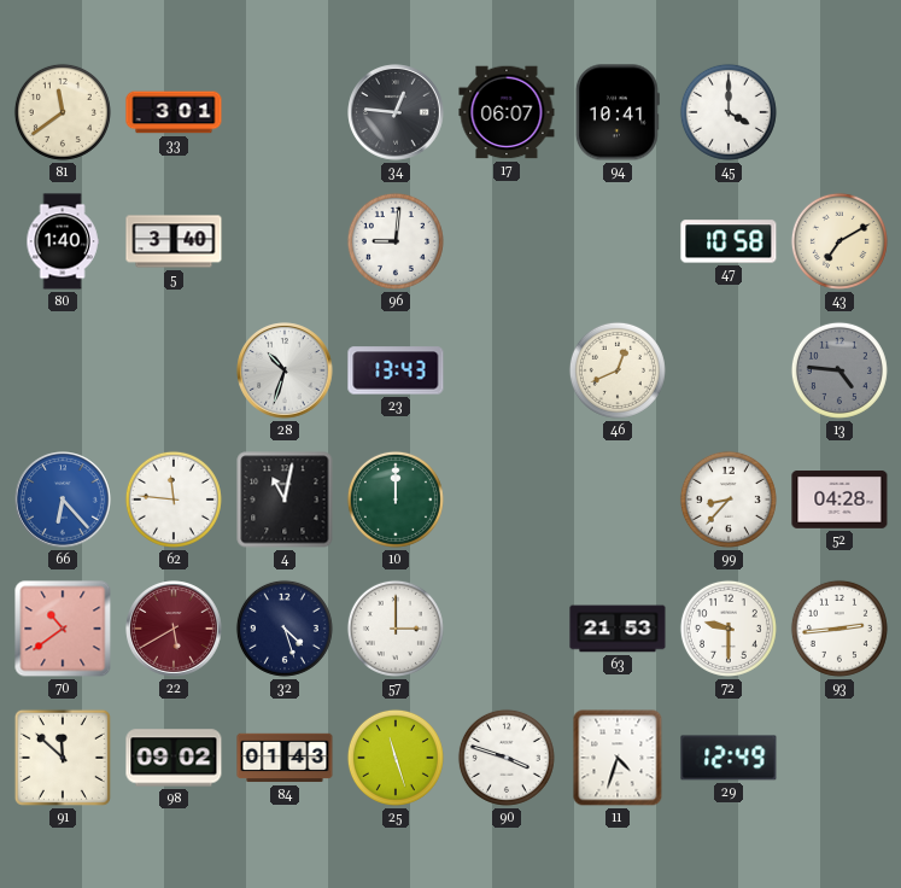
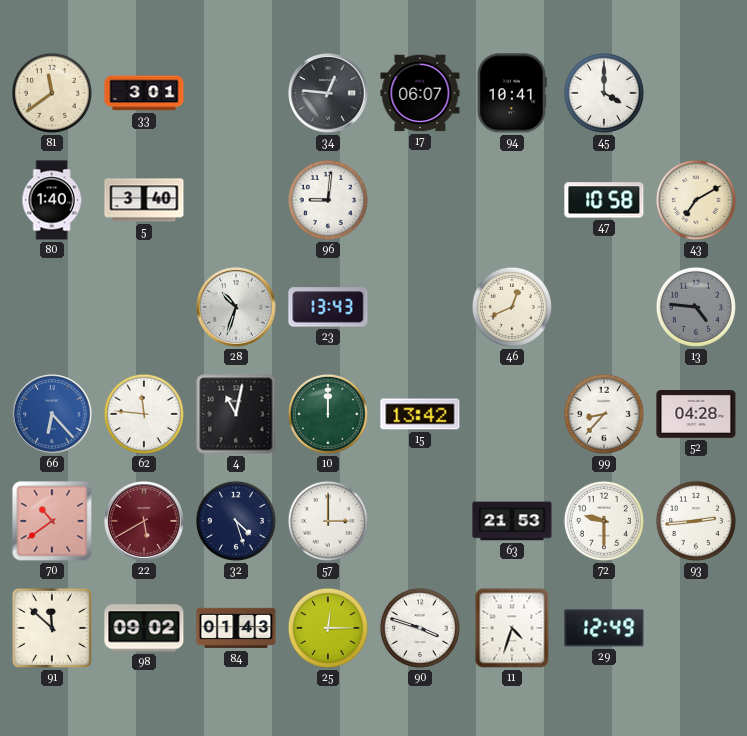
15: none -> 13:42
25: 11:27 -> 12:15
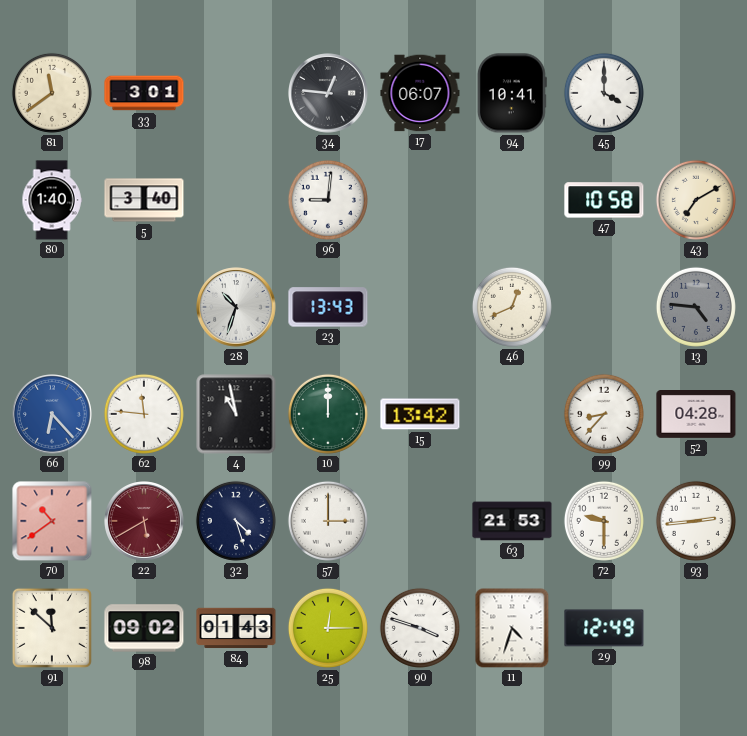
4: 11:02 -> 10:58
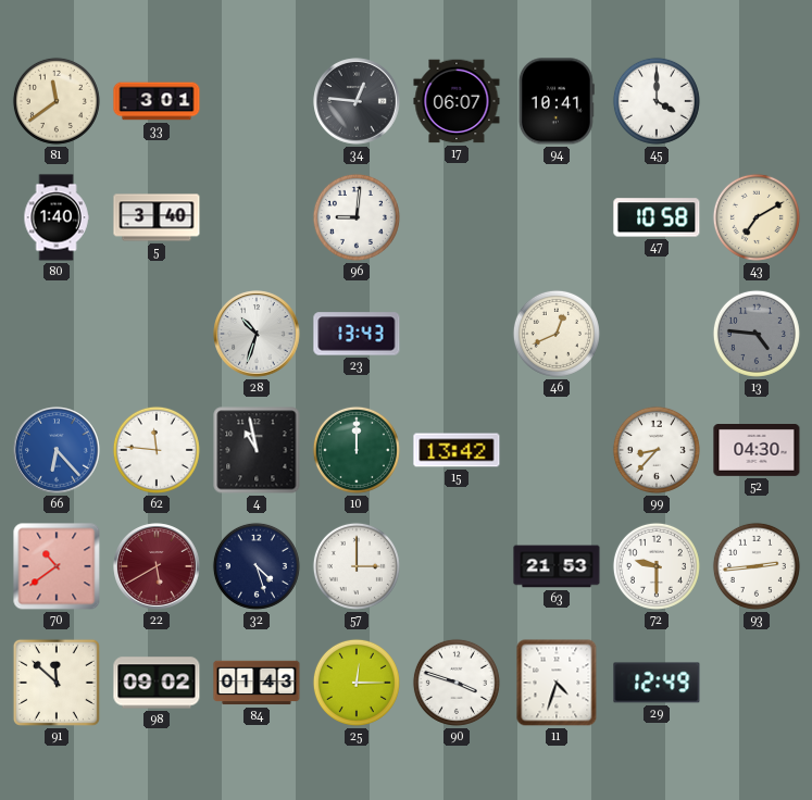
52: 04:28 -> 04:30
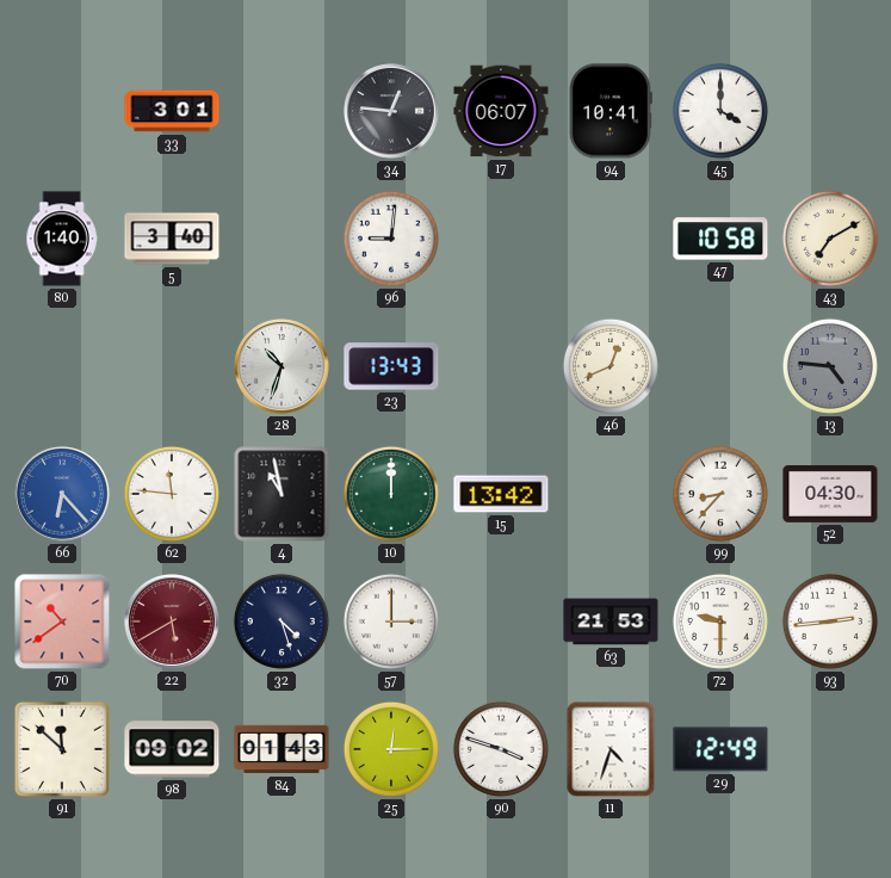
81: 11:39 -> none
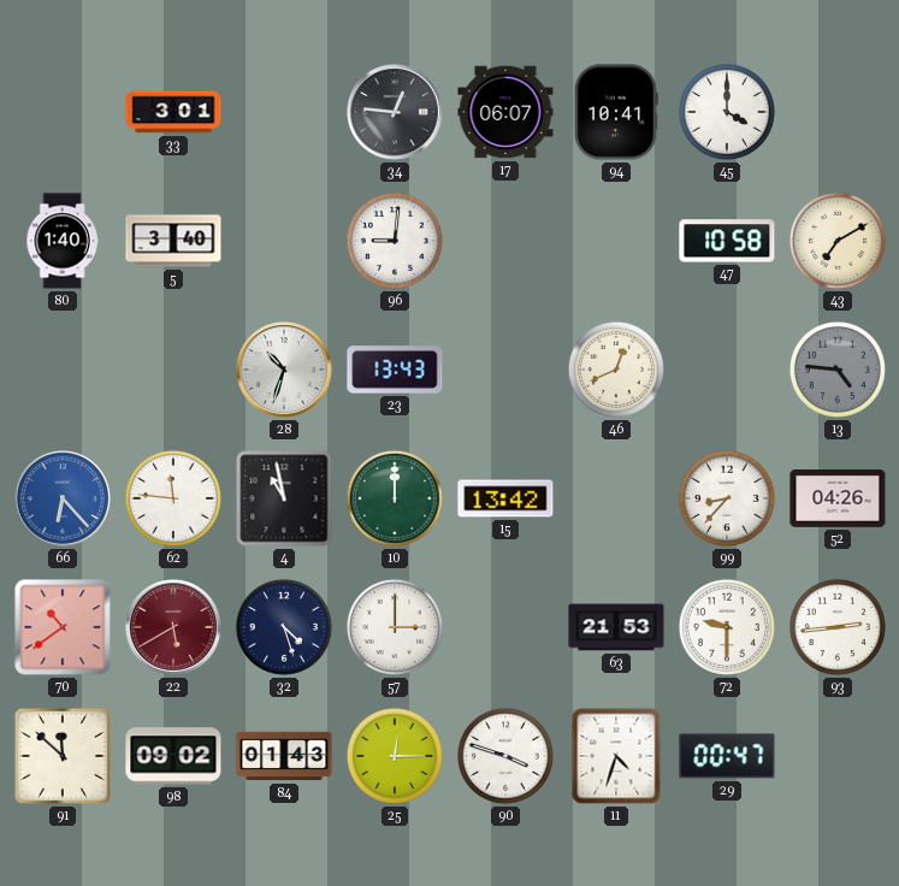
52: 04:30 -> 04:26
29: 12:49 -> 00:47
